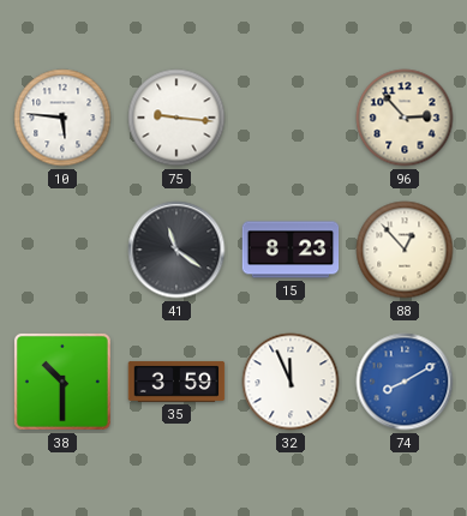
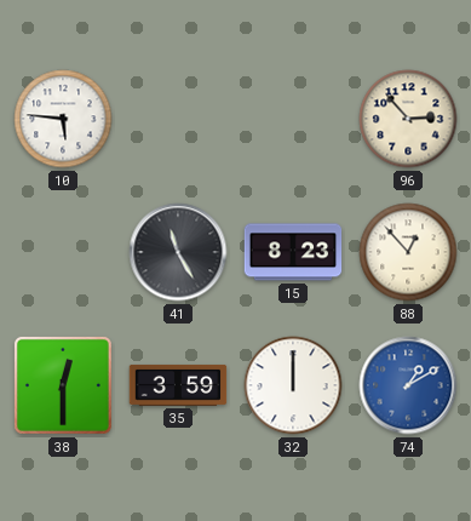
75: 9:16 -> none
41: 11:21 -> 11:25
38: 10:30 -> 12:30
32: 11:56 -> 12:00
74: 8:10 -> 1:10
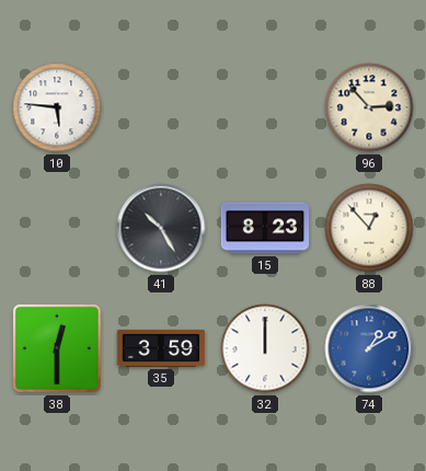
41: 11:25 -> 10:25
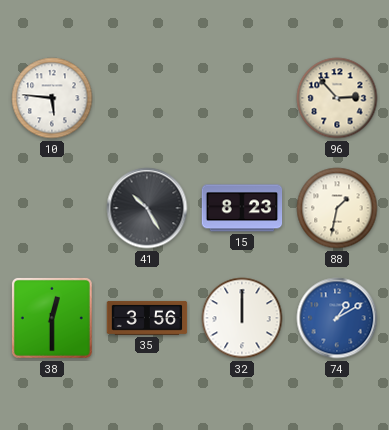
88: 12:53 -> 1:32
35: 3:59 -> 3:56
